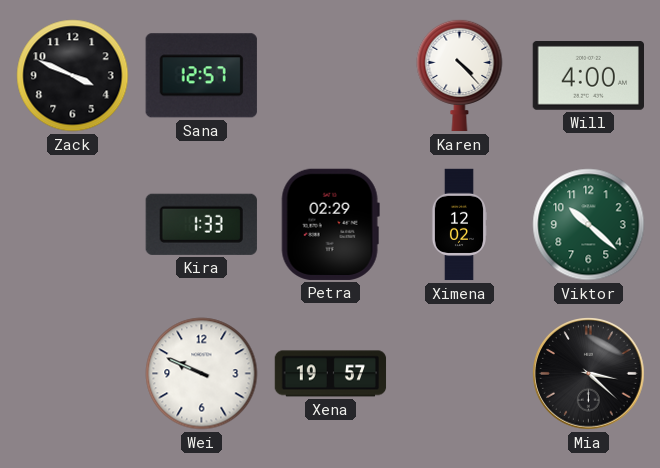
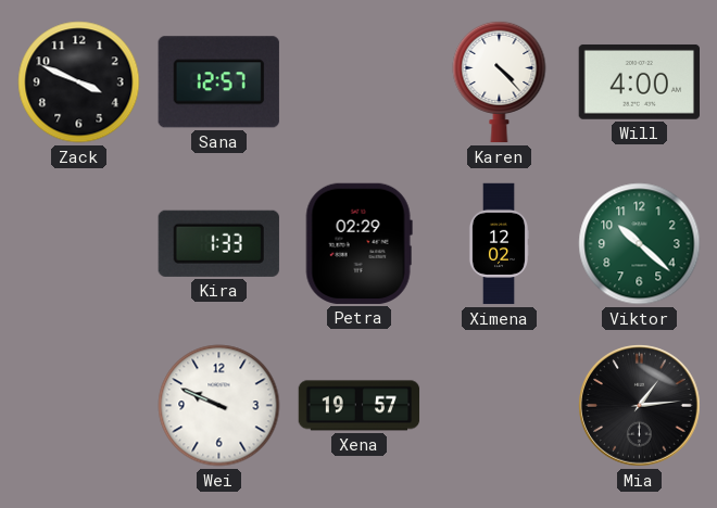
Mia: 3:22 -> 1:14
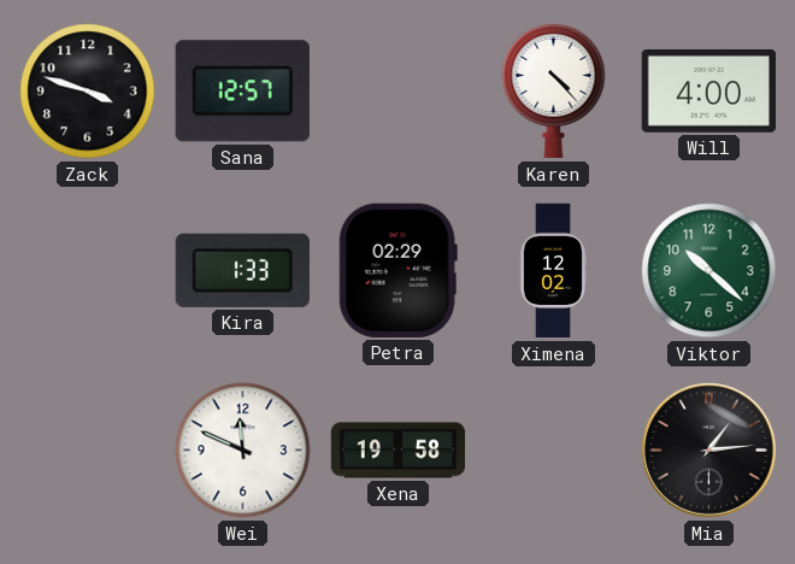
Zack: 3:49 -> 3:48
Wei: 9:49 -> 11:49
Xena: 19:57 -> 19:58
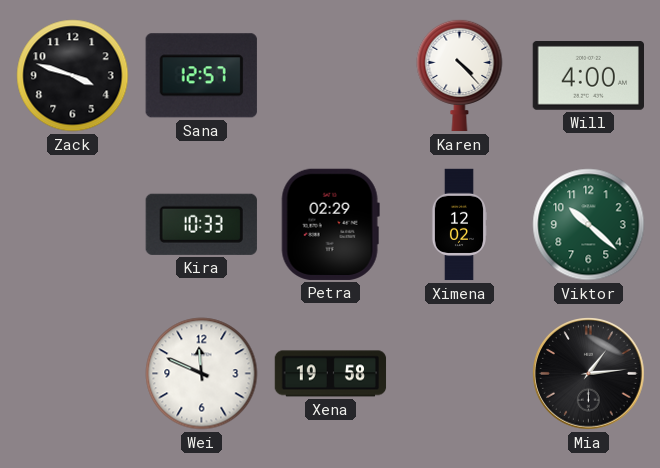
Kira: 1:33 -> 10:33
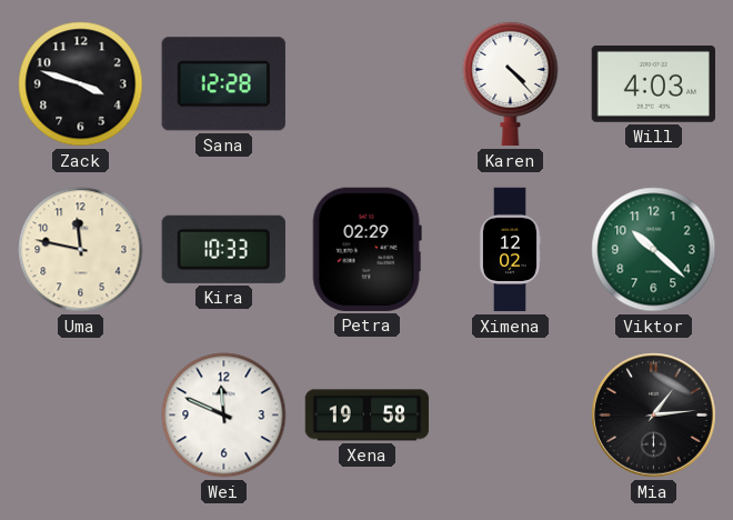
Sana: 12:57 -> 12:28
Will: 4:00 -> 4:03
Uma: none -> 11:47
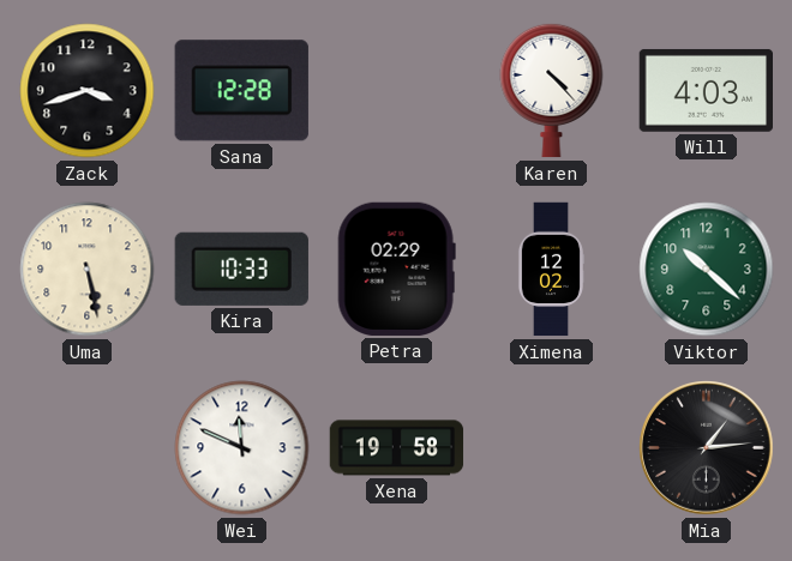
Zack: 3:48 -> 3:42
Uma: 11:47 -> 5:28
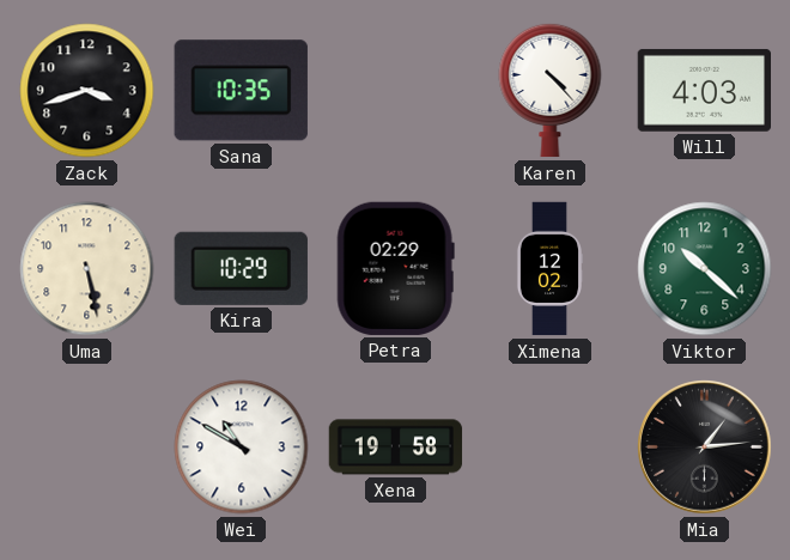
Sana: 12:28 -> 10:35
Kira: 10:33 -> 10:29
Wei: 11:49 -> 10:50
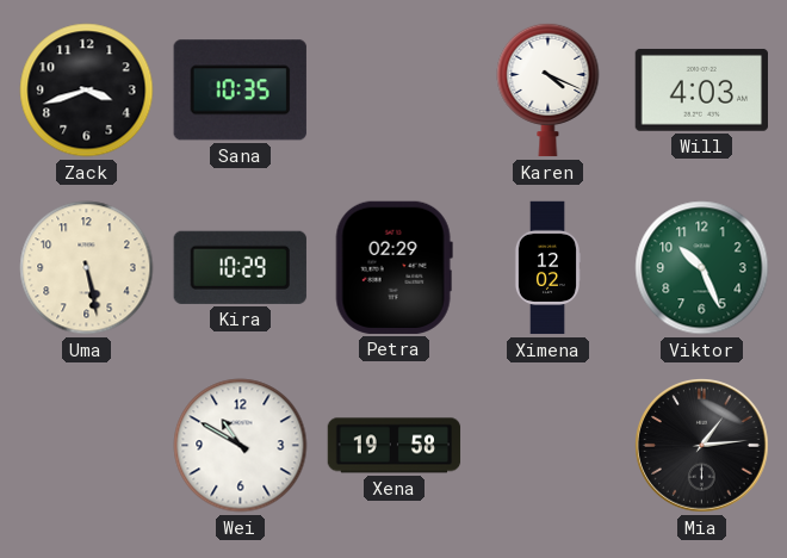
Karen: 4:23 -> 4:19
Viktor: 10:22 -> 10:26
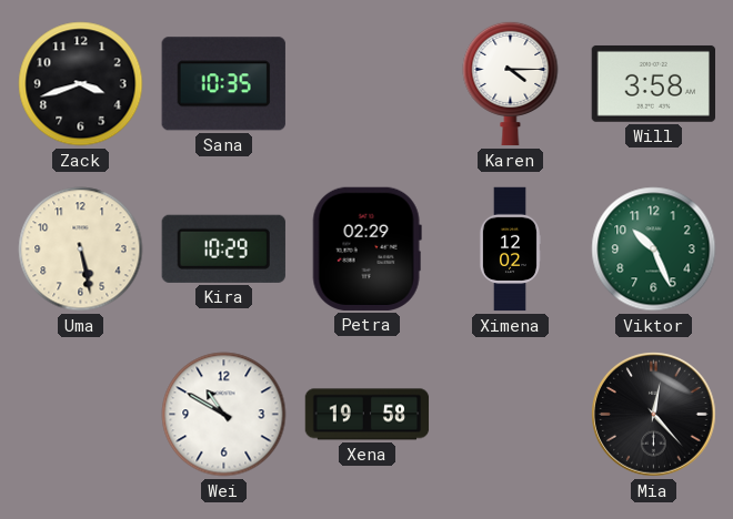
Karen: 4:19 -> 4:15
Will: 4:03 -> 3:58
Mia: 1:14 -> 12:23
